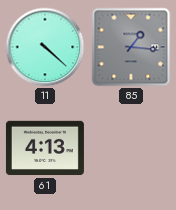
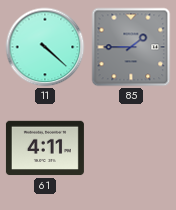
85: 1:16 -> 1:45
61: 4:13 -> 4:11
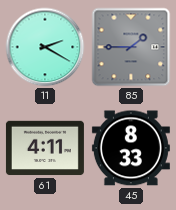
11: 4:22 -> 2:20
45: none -> 8:33
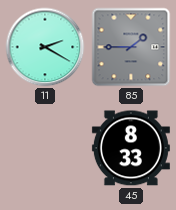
61: 4:11 -> none
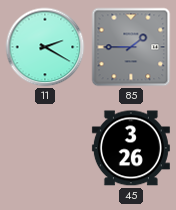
45: 8:33 -> 3:26
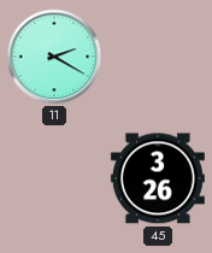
85: 1:45 -> none
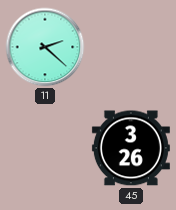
11: 2:20 -> 2:22
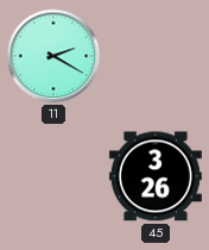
11: 2:22 -> 2:20
